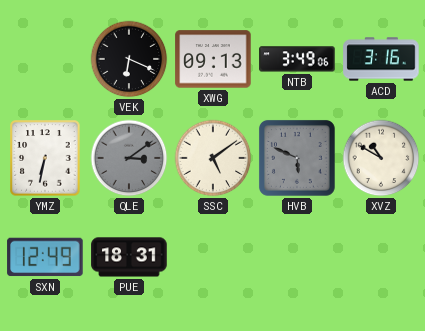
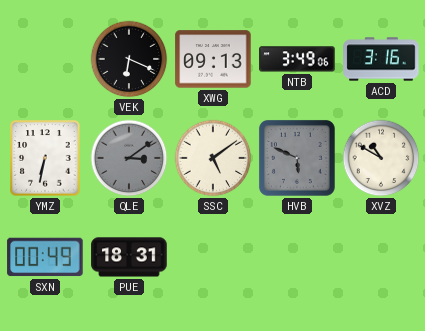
SXN: 12:49 -> 00:49
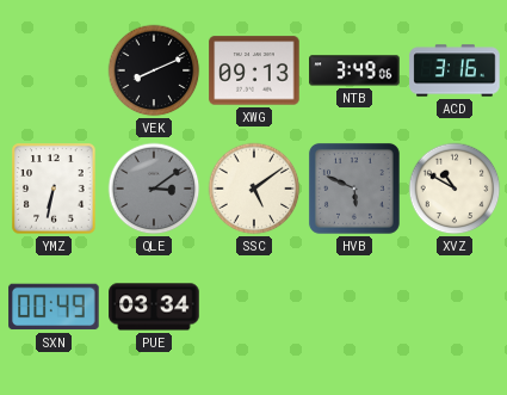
VEK: 6:19 -> 8:11
PUE: 18:31 -> 03:34
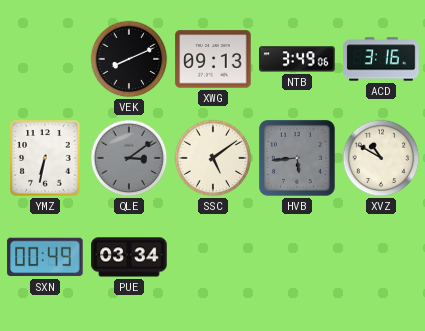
HVB: 5:49 -> 5:44
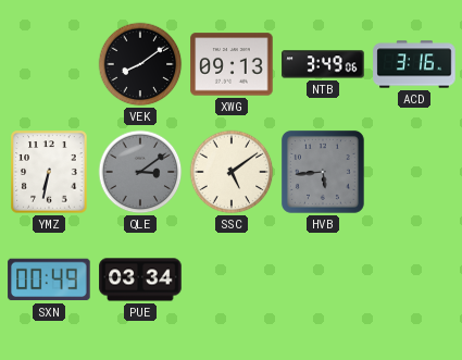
VEK: 8:11 -> 8:09
XVZ: 10:50 -> none
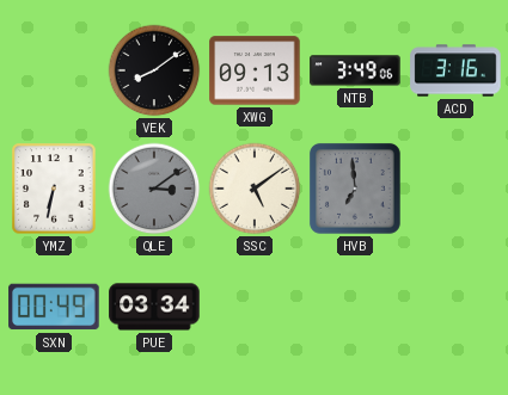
HVB: 5:44 -> 6:59
